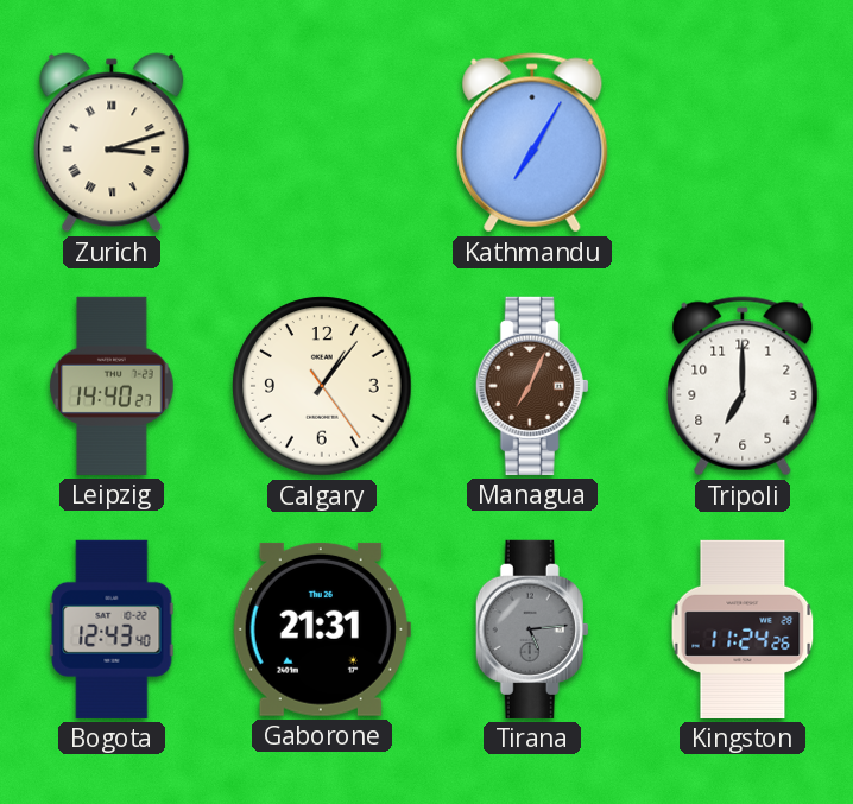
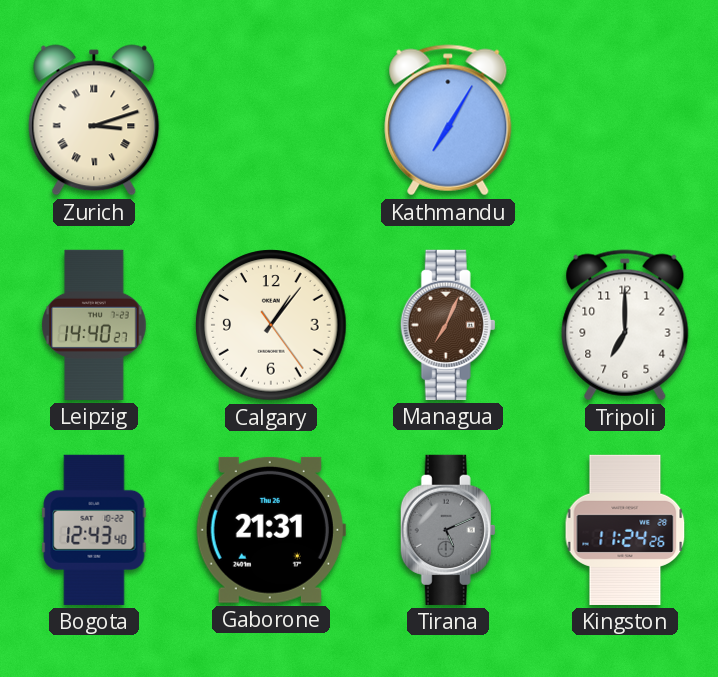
Tirana: 5:14 -> 5:11
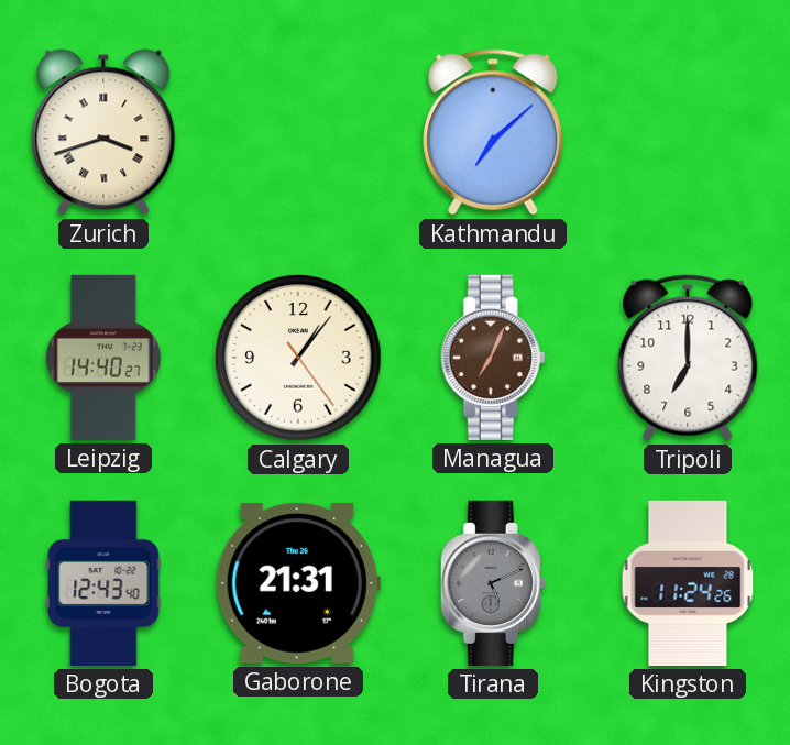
Zurich: 3:12 -> 3:42
Kathmandu: 7:05 -> 7:08
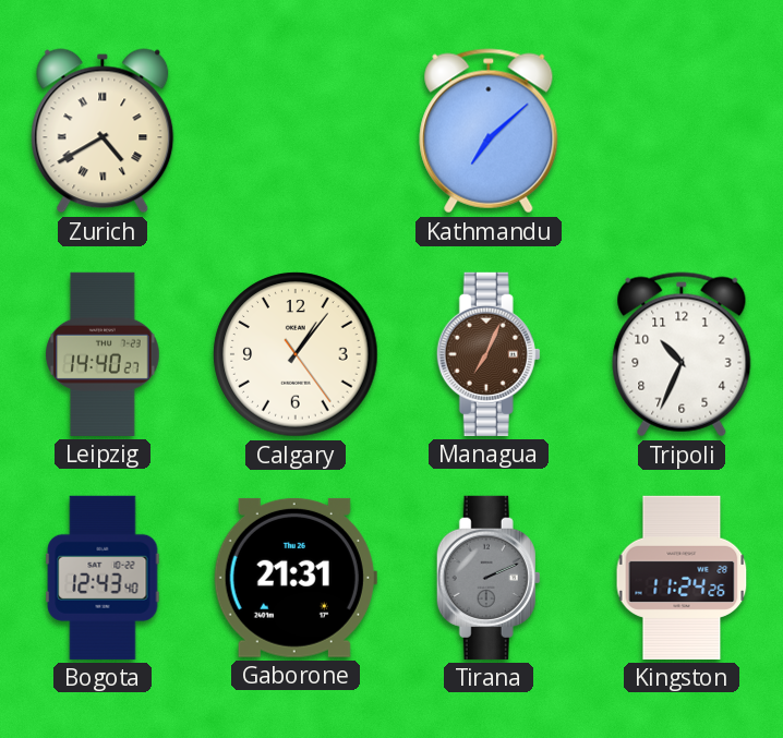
Zurich: 3:42 -> 4:40
Tripoli: 7:00 -> 10:34
Tirana: 5:11 -> 2:11
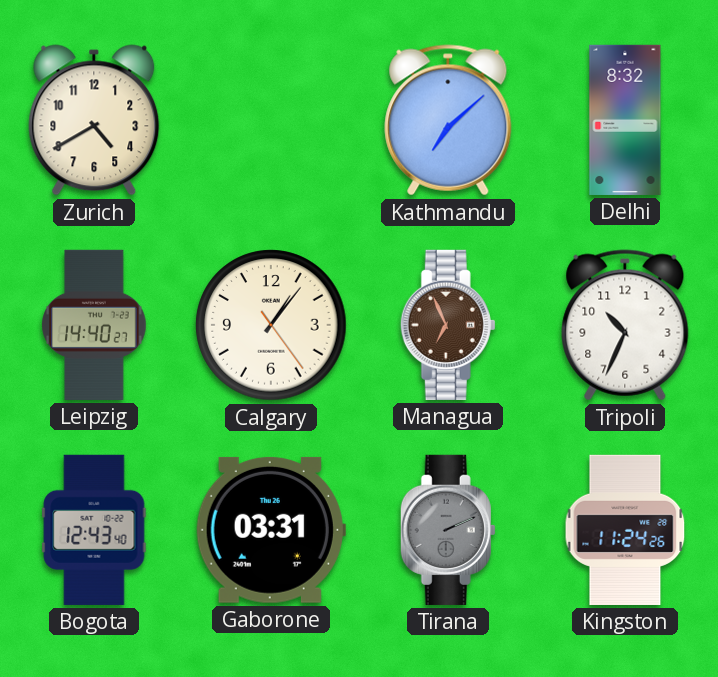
Zurich numerals: Roman -> Arabic
Delhi: none -> 8:32
Managua: 7:04 -> 6:56
Gaborone: 21:31 -> 03:31
